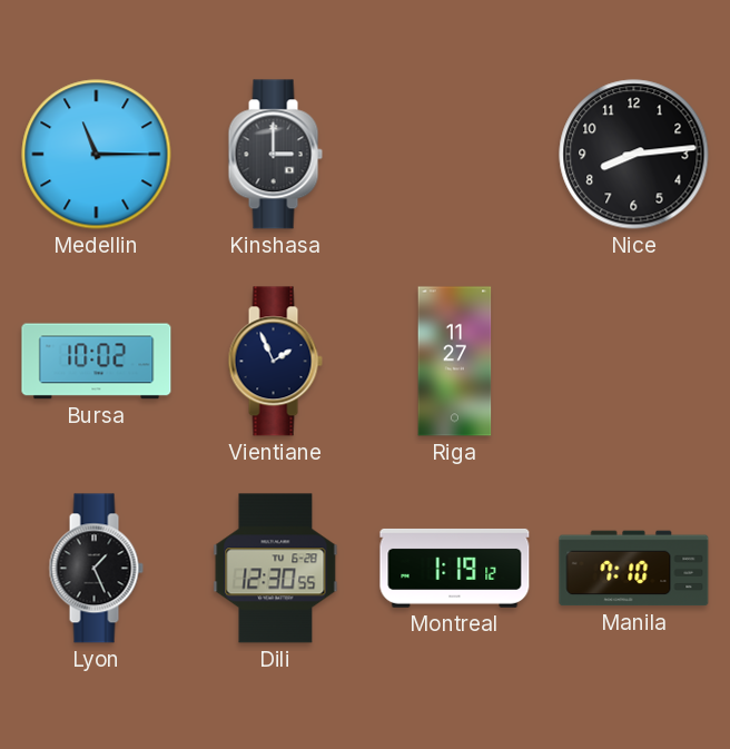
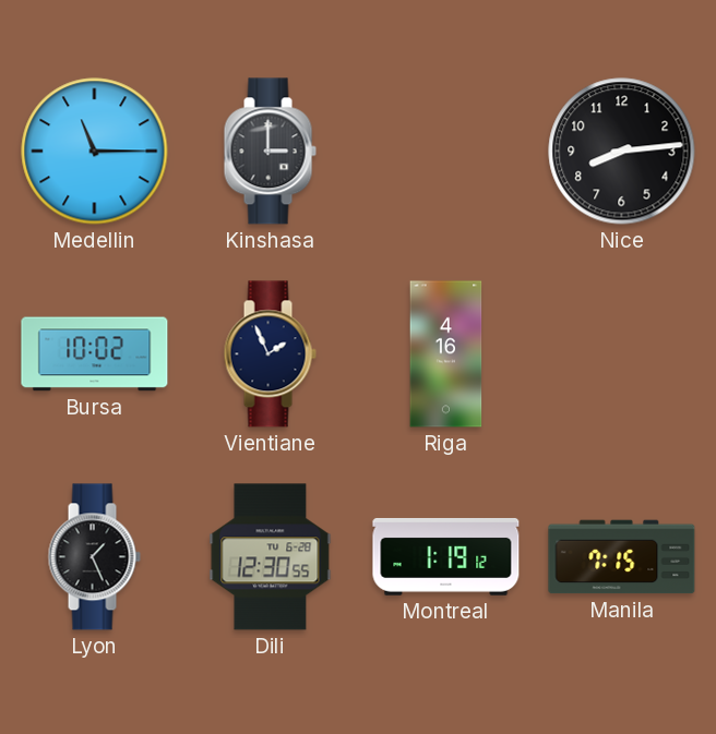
Riga: 11:27 -> 4:16
Manila: 7:10 -> 7:15
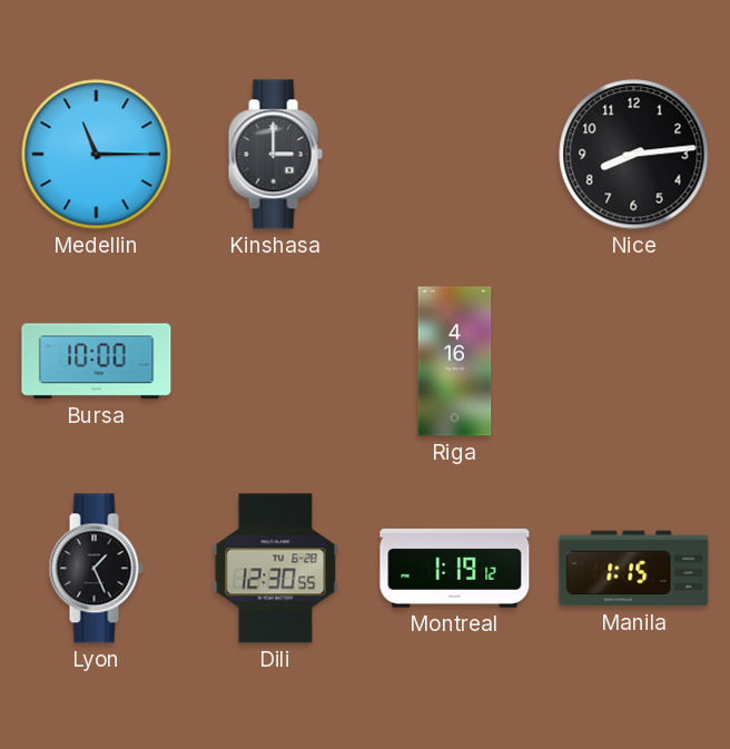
Bursa: 10:02 -> 10:00
Vientiane: 1:56 -> none
Manila: 7:15 -> 1:15
